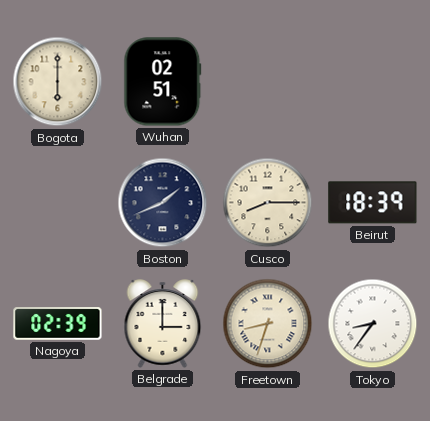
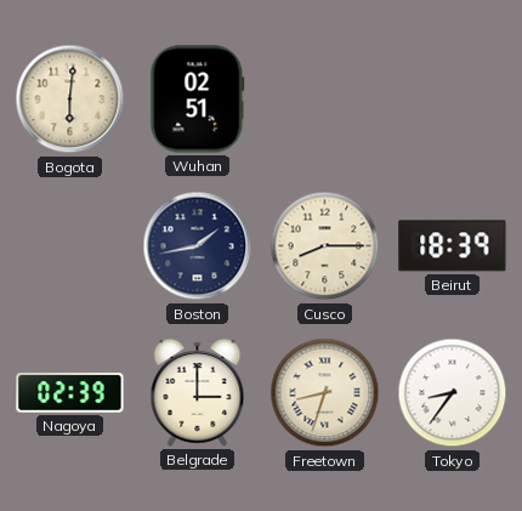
Bogota: 6:00 -> 6:01
Boston: 1:41 -> 1:43
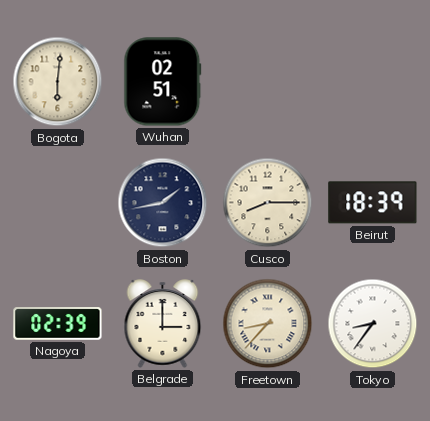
Freetown: 8:33 -> 8:37
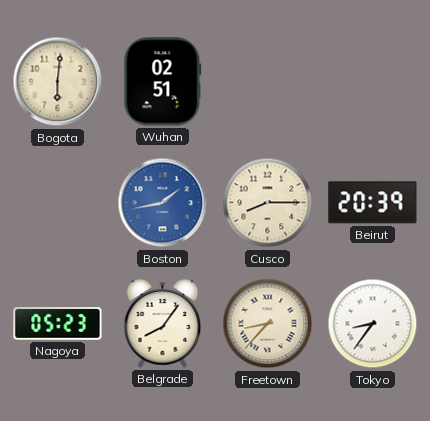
Boston dial: navy -> blue
Beirut: 18:39 -> 20:39
Nagoya: 02:39 -> 05:23
Belgrade: 3:00 -> 8:06
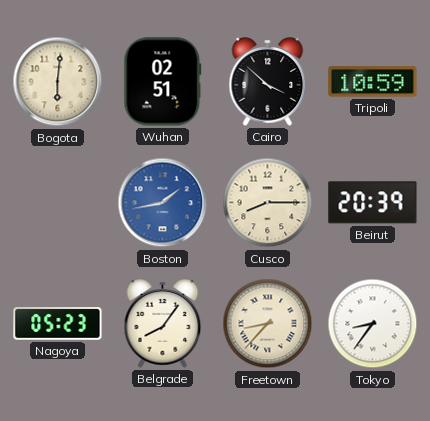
Cairo: none -> 3:52
Tripoli: none -> 10:59
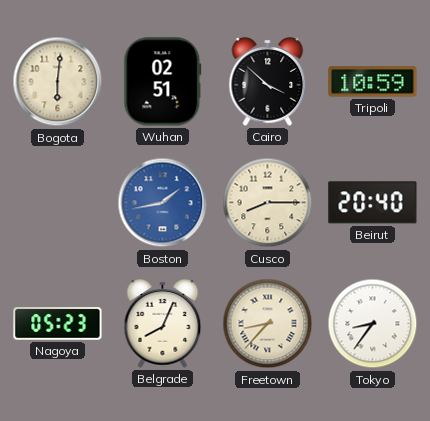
Beirut: 20:39 -> 20:40
Belgrade: 8:06 -> 8:04
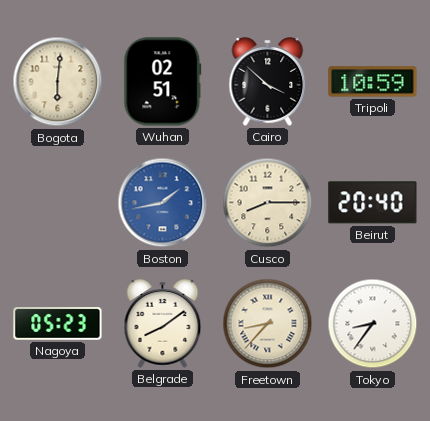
Belgrade: 8:04 -> 8:09
